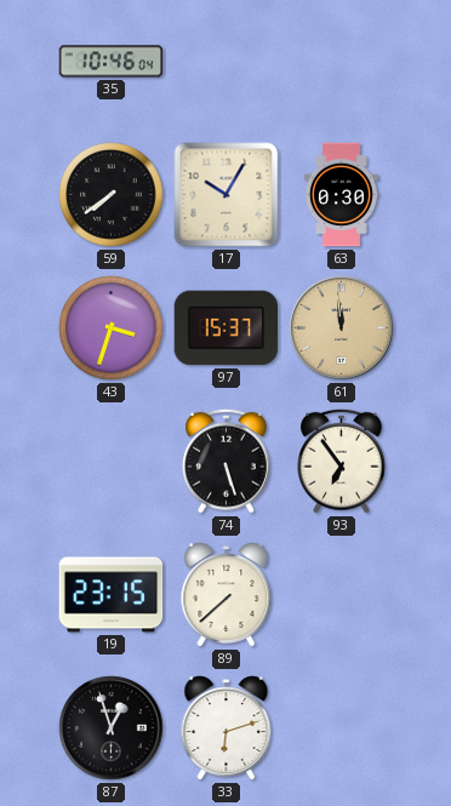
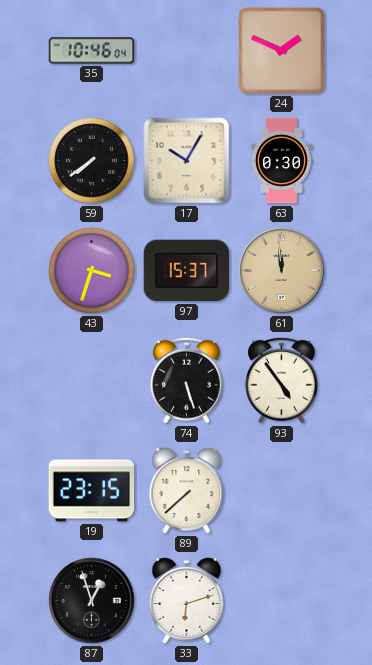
24: none -> 1:49
93: 6:54 -> 4:54
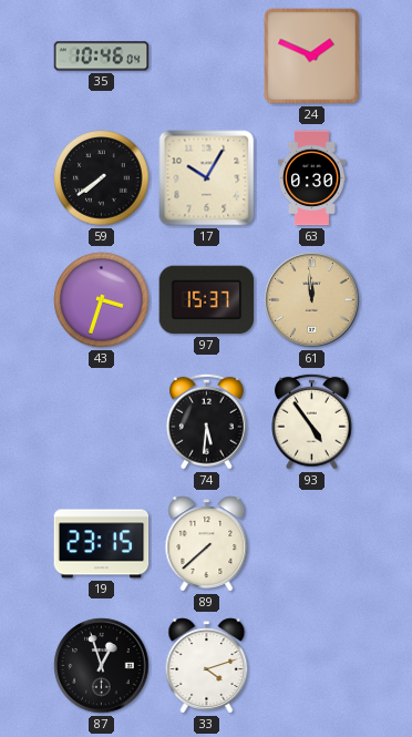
74: 5:27 -> 5:31
33: 6:12 -> 4:12
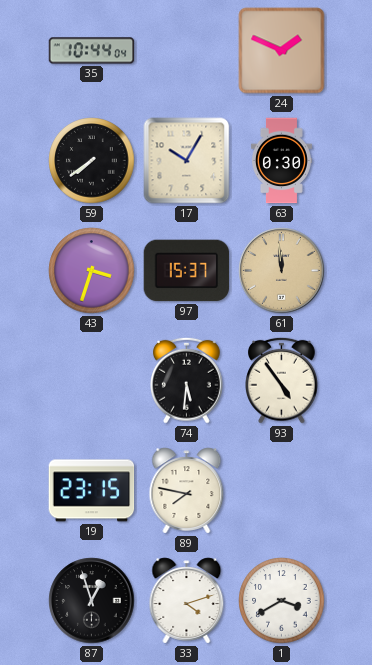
35: 10:46 -> 10:44
89: 7:38 -> 7:47
1: none -> 3:40
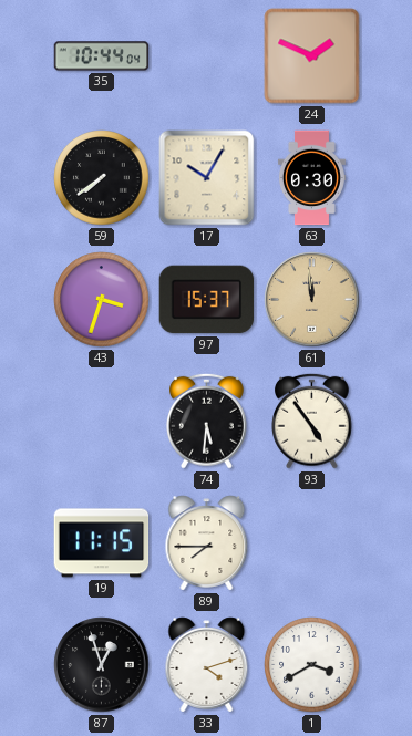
19: 23:15 -> 11:15
89: 7:47 -> 7:45
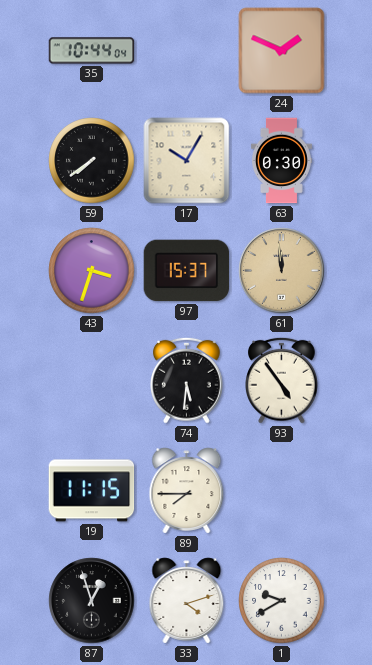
1: 3:40 -> 9:40
